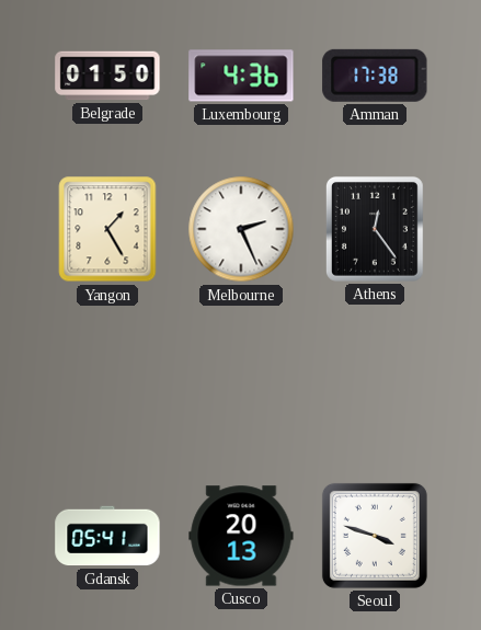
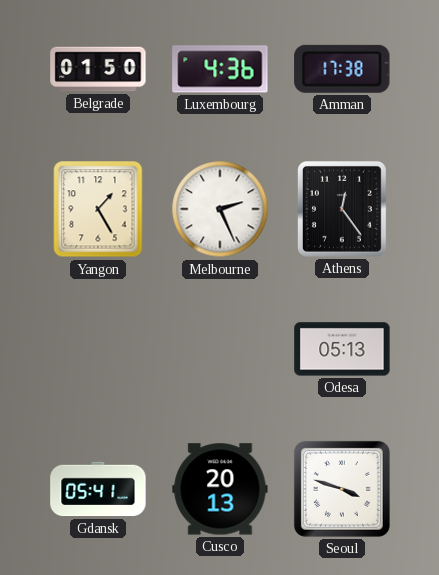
Odesa: none -> 05:13
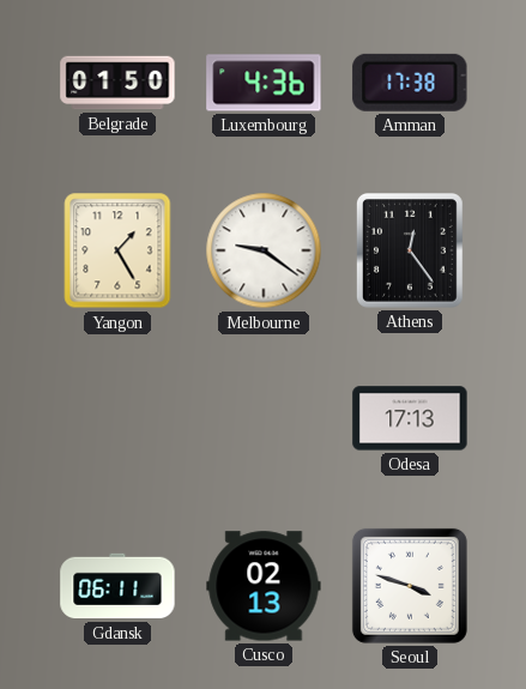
Melbourne: 2:26 -> 9:21
Odesa: 05:13 -> 17:13
Gdansk: 05:41 -> 06:11
Cusco: 20:13 -> 02:13
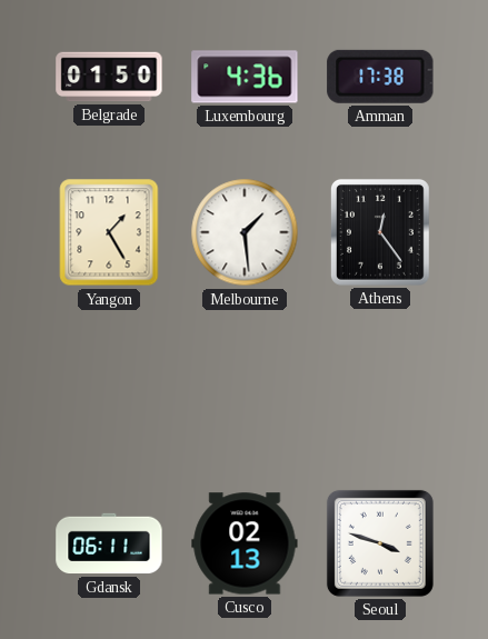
Melbourne: 9:21 -> 1:29
Odesa: 17:13 -> none
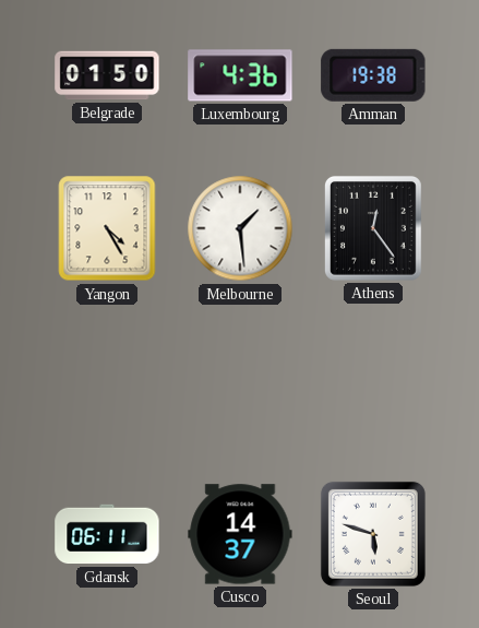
Amman: 17:38 -> 19:38
Yangon: 1:25 -> 4:25
Cusco: 02:13 -> 14:37
Seoul: 3:48 -> 5:48
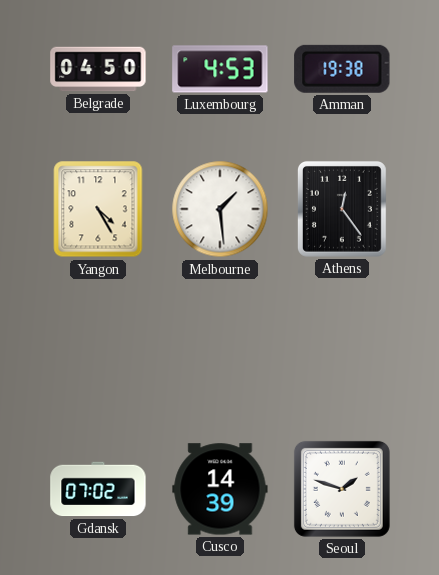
Belgrade: 01:50 -> 04:50
Luxembourg: 4:36 -> 4:53
Gdansk: 06:11 -> 07:02
Cusco: 14:37 -> 14:39
Seoul: 5:48 -> 1:48
